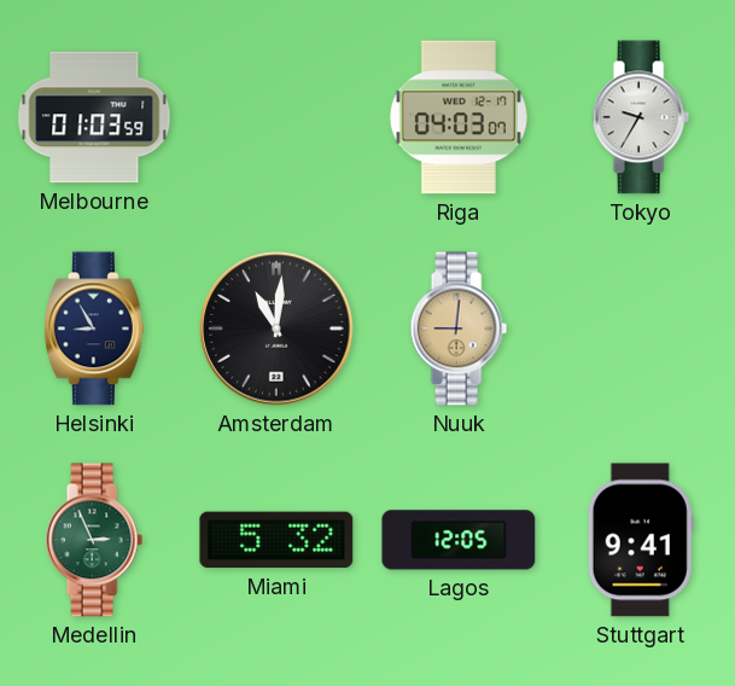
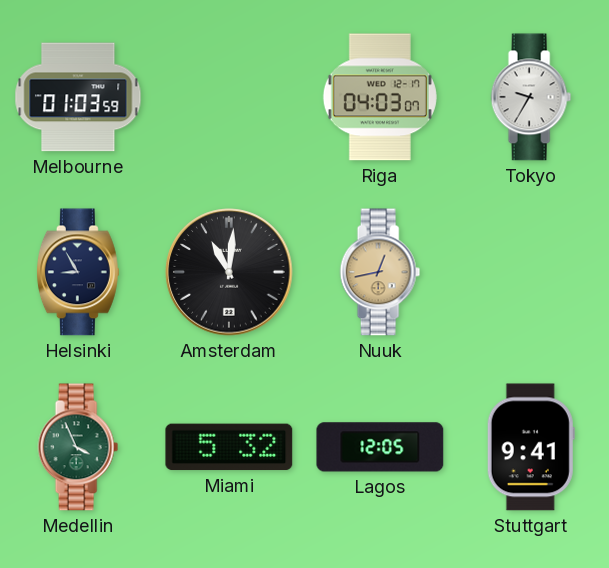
Nuuk: 9:01 -> 12:43
Medellin: 2:56 -> 3:56
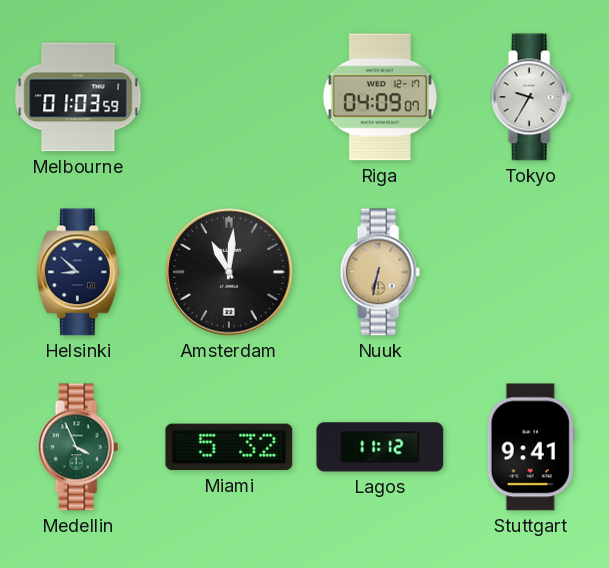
Riga: 04:03 -> 04:09
Helsinki: 8:55 -> 8:52
Nuuk: 12:43 -> 6:32
Lagos: 12:05 -> 11:12
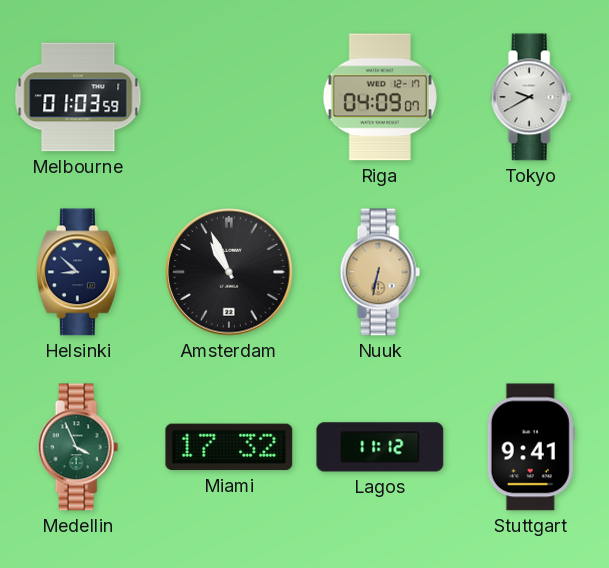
Tokyo: 9:35 -> 9:40
Amsterdam: 11:01 -> 10:56
Miami: 5:32 -> 17:32
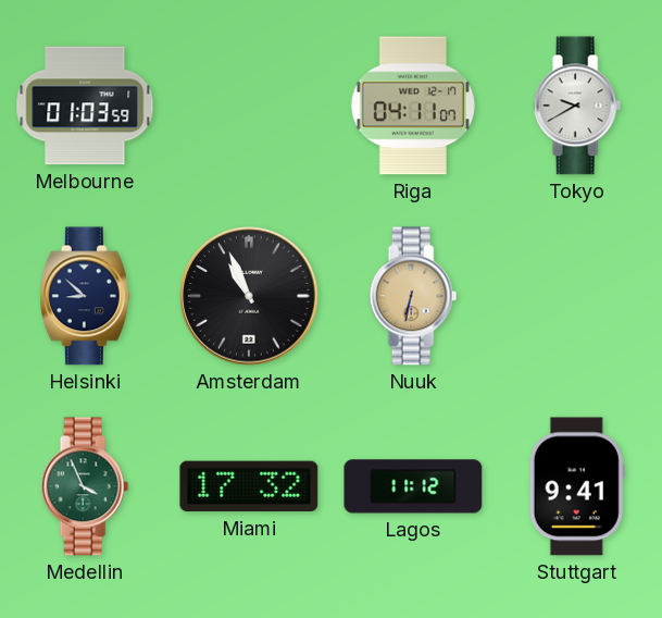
Riga: 04:09 -> 04:11
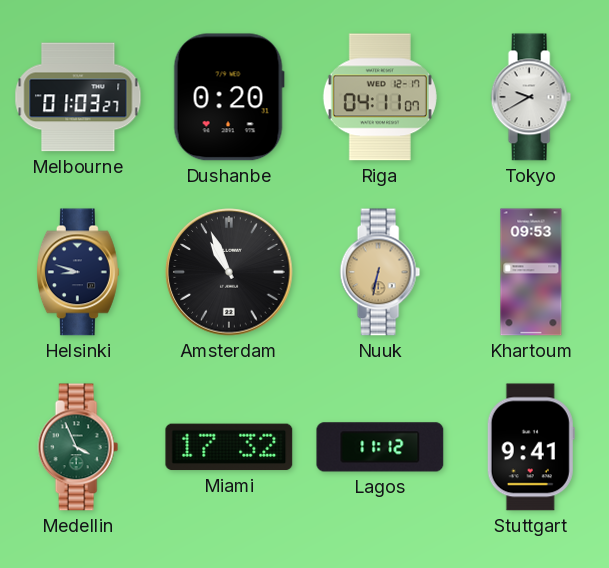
Melbourne: 01:03:59 -> 01:03:27
Dushanbe: none -> 0:20
Helsinki: 8:52 -> 8:48
Khartoum: none -> 09:53
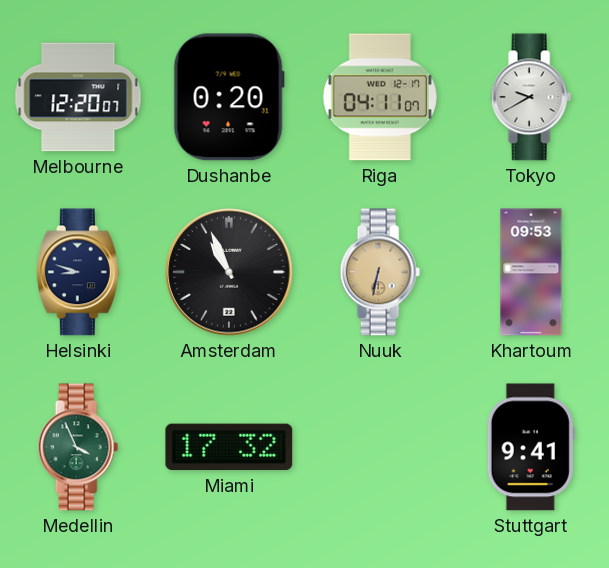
Melbourne: 01:03 -> 12:20
Lagos: 11:12 -> none
